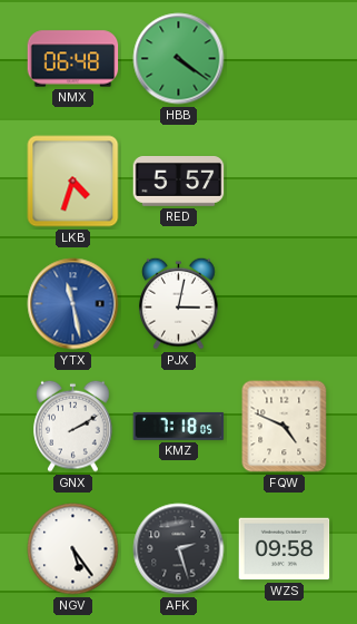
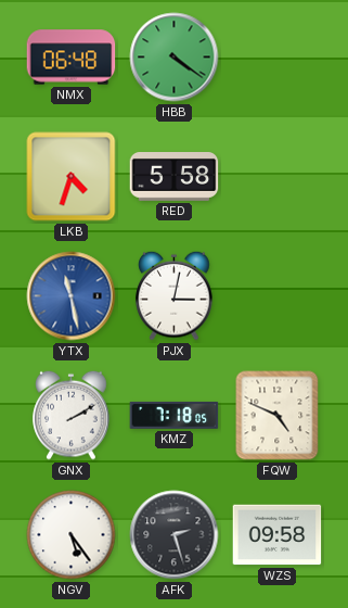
RED: 5:57 -> 5:58
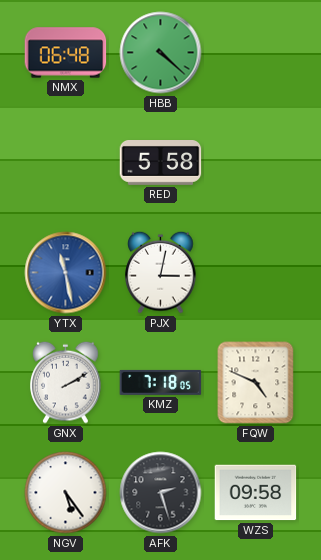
HBB: 4:21 -> 4:22
LKB: 4:33 -> none
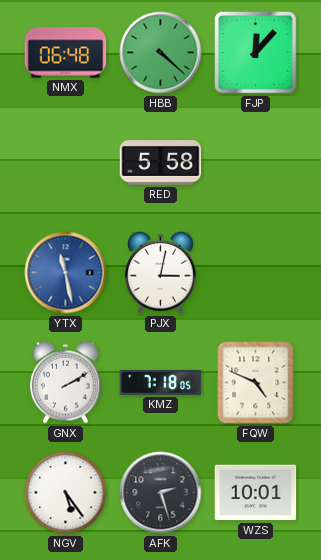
FJP: none -> 12:07
WZS: 09:58 -> 10:01
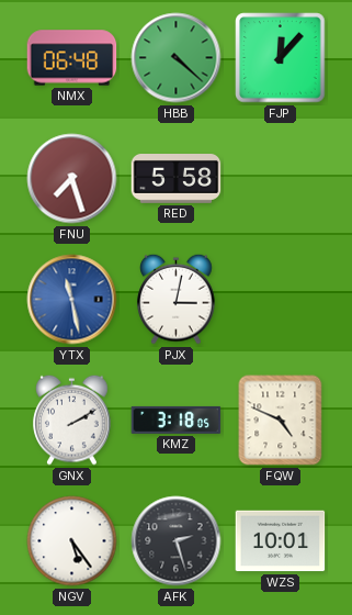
FNU: none -> 7:27
KMZ: 7:18 -> 3:18
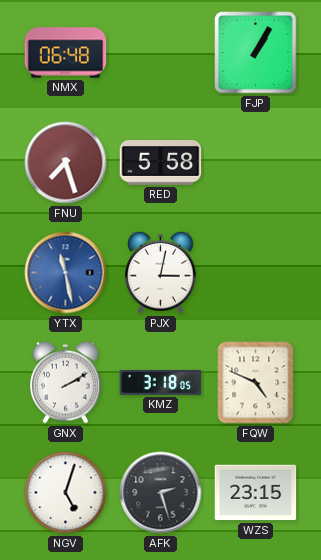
HBB: 4:22 -> none
FJP: 12:07 -> 1:05
NGV: 5:24 -> 5:03
WZS: 10:01 -> 23:15
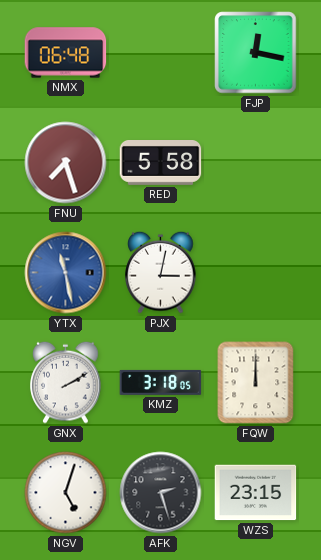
FJP: 1:05 -> 12:17
FQW: 4:49 -> 12:00
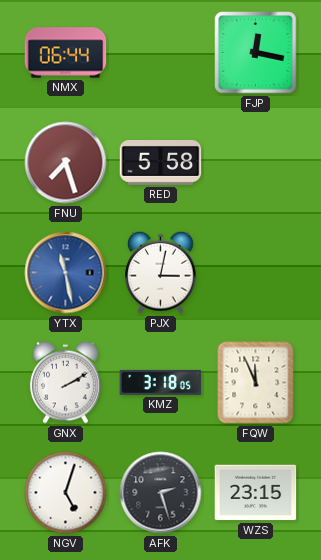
NMX: 06:48 -> 06:44
FQW: 12:00 -> 11:56
